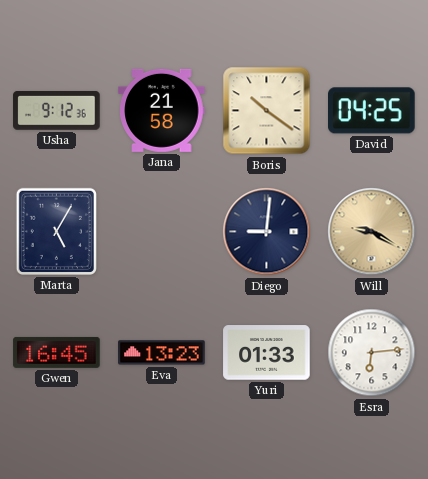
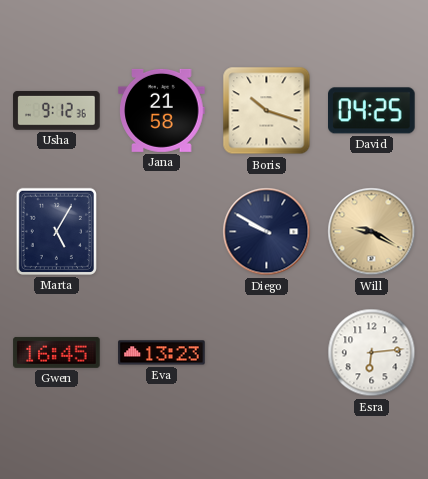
Boris: 10:21 -> 10:18
Diego: 9:01 -> 9:50
Yuri: 01:33 -> none
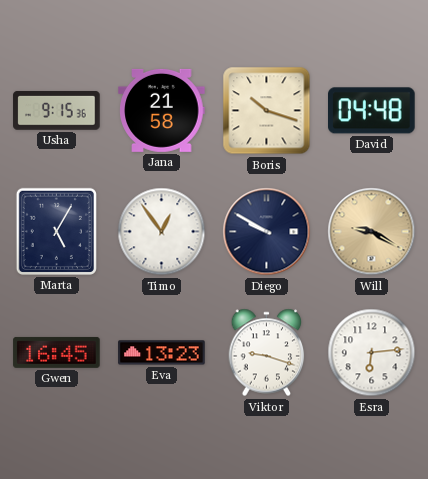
Usha: 9:12 -> 9:15
David: 04:25 -> 04:48
Timo: none -> 12:54
Viktor: none -> 9:18
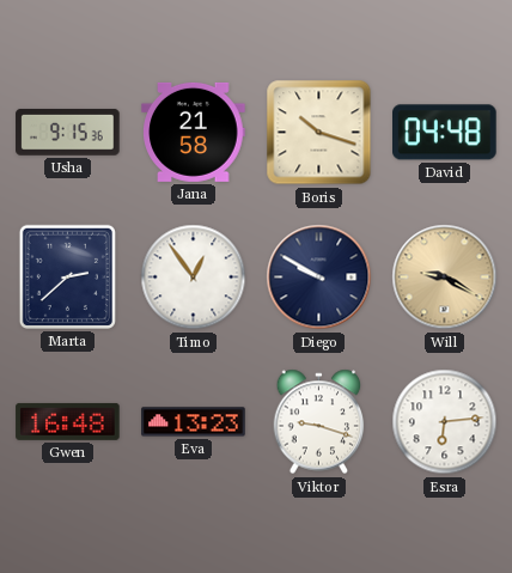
Marta: 5:05 -> 2:38
Gwen: 16:45 -> 16:48
